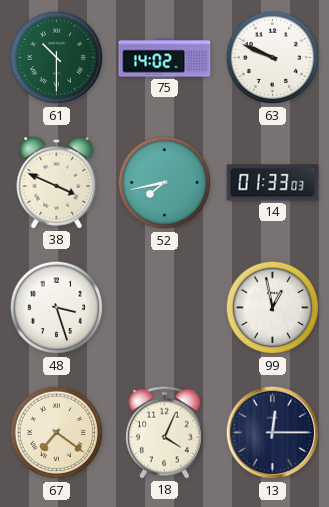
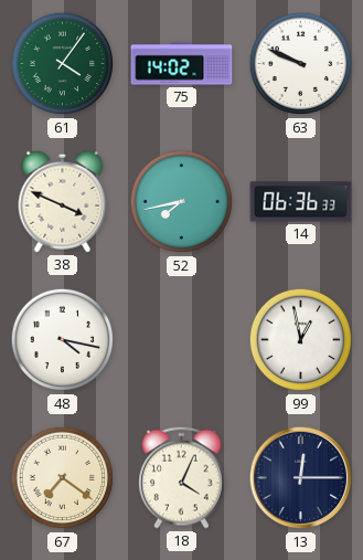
61: 10:30 -> 4:06
14: 01:33 -> 06:36
48: 3:27 -> 4:17
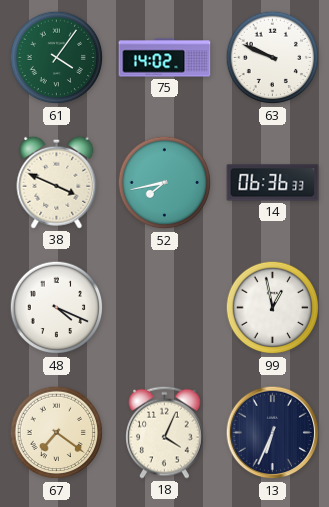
48: 4:17 -> 4:19
13: 12:15 -> 6:34
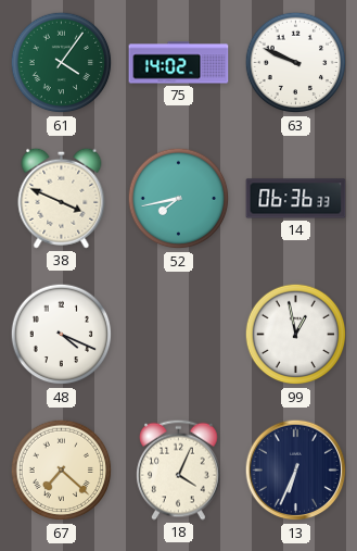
67: 7:21 -> 7:22
